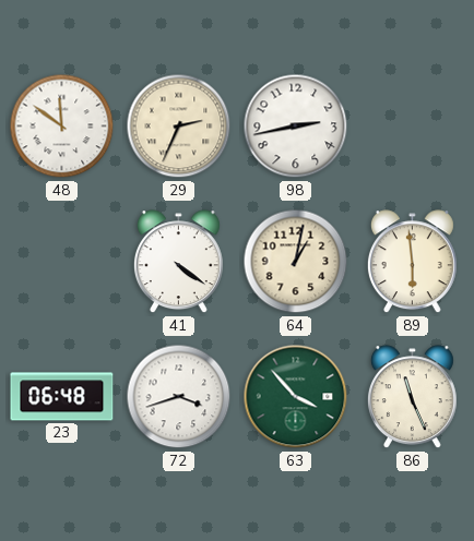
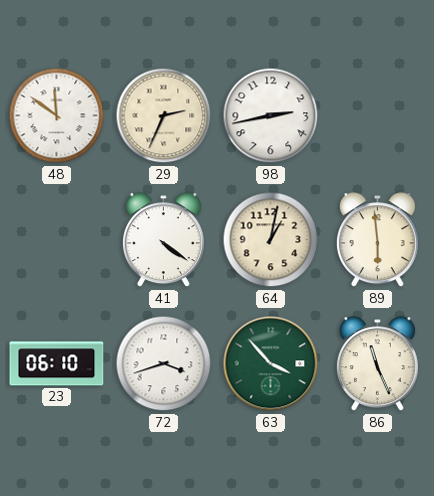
23: 06:48 -> 06:10
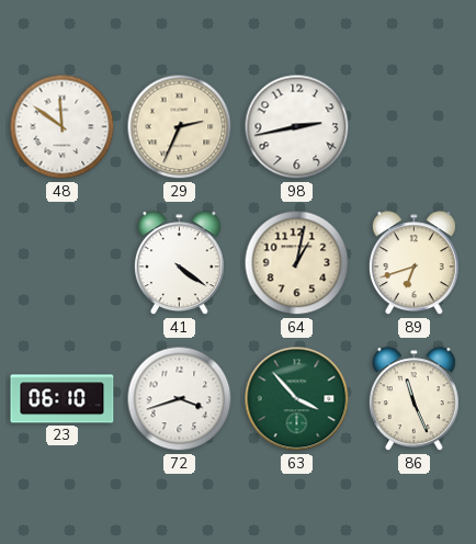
89: 5:59 -> 6:42
